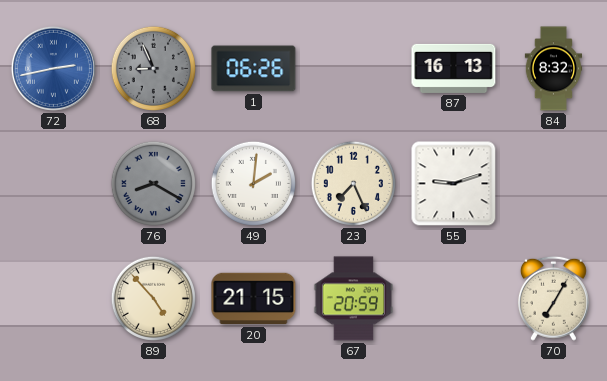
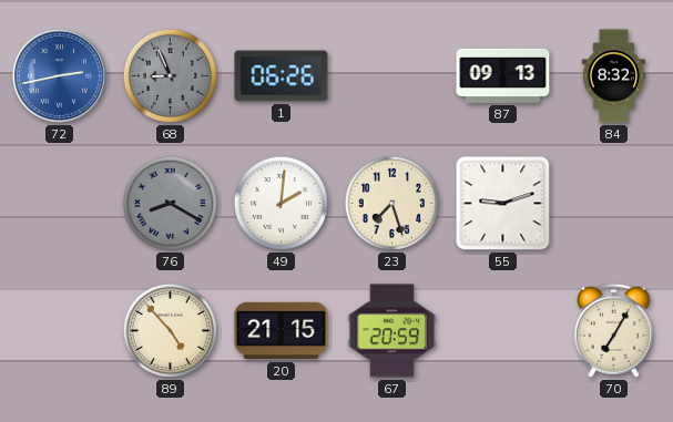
87: 16:13 -> 09:13
23: 7:26 -> 7:27
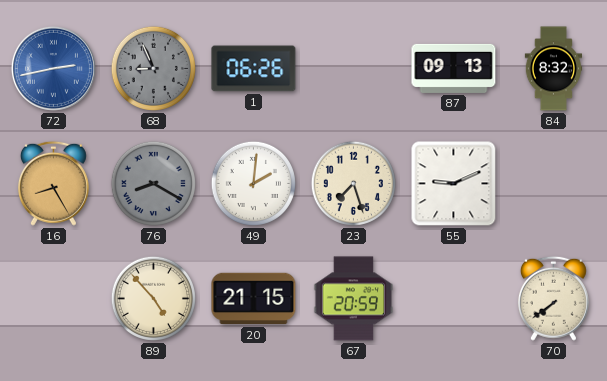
16: none -> 8:25
55: 9:12 -> 9:11
70: 7:05 -> 7:39
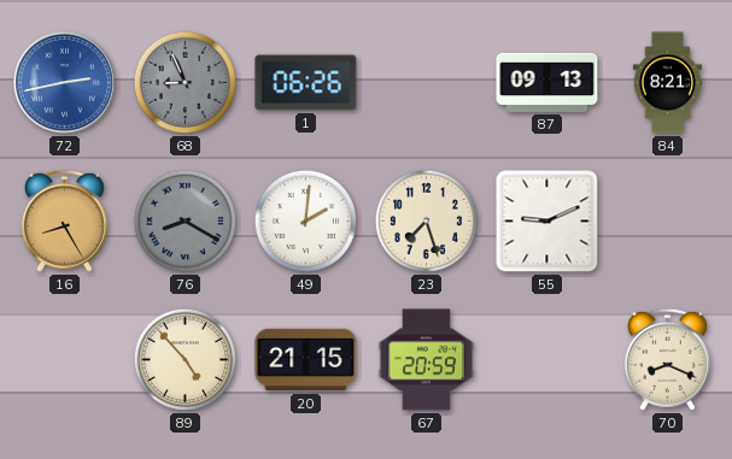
84: 8:32 -> 8:21
70: 7:39 -> 8:19
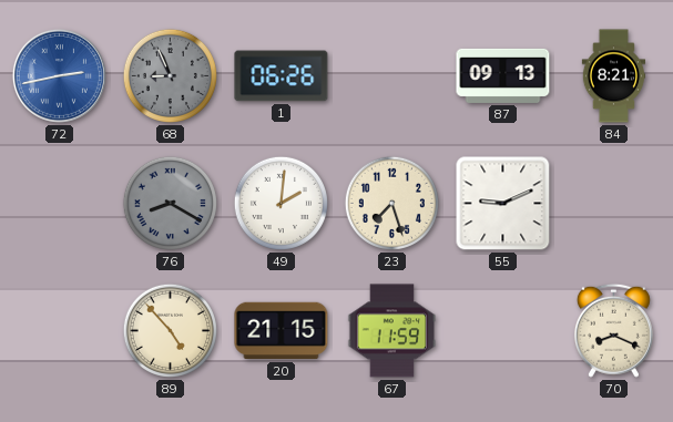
16: 8:25 -> none
67: 20:59 -> 11:59
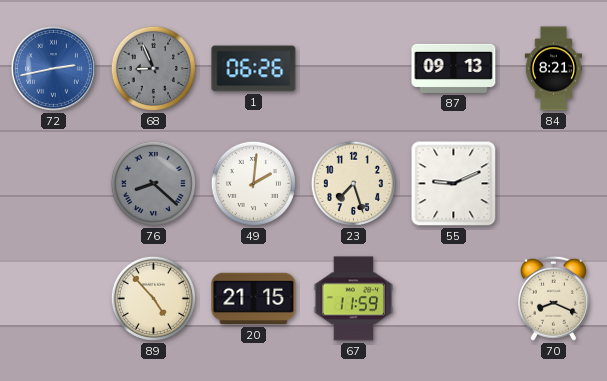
76: 8:20 -> 8:22
